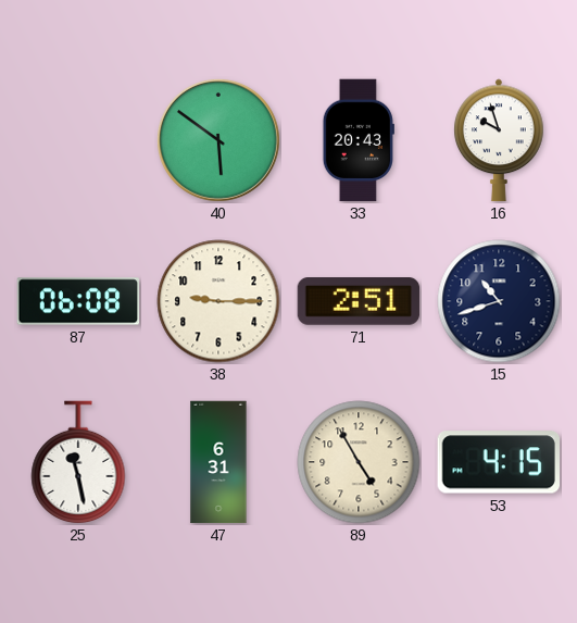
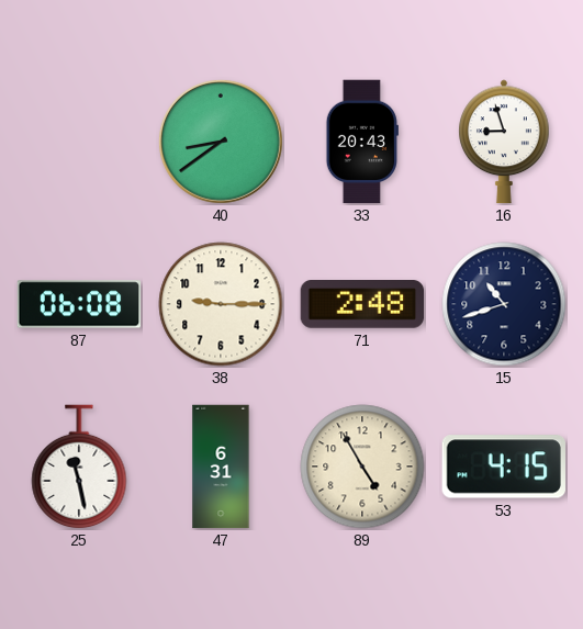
40: 5:51 -> 8:39
16: 9:57 -> 8:57
71: 2:51 -> 2:48
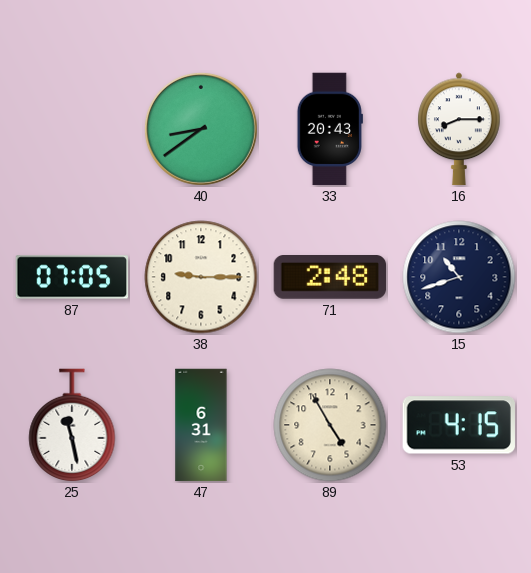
16: 8:57 -> 8:15
87: 06:08 -> 07:05
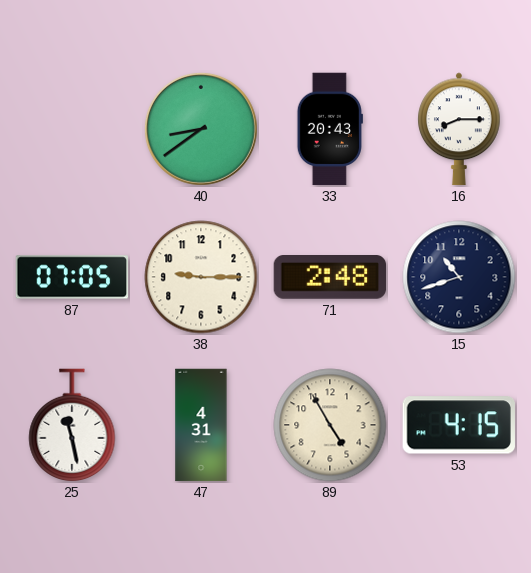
47: 6:31 -> 4:31
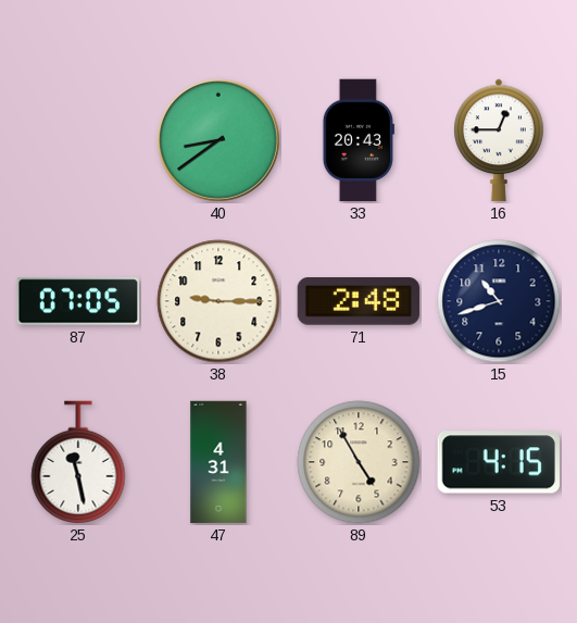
16: 8:15 -> 12:45
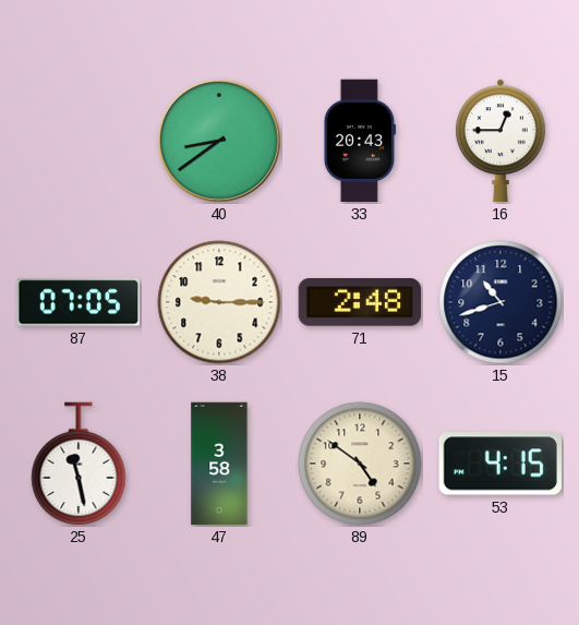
47: 4:31 -> 3:58
89: 4:55 -> 4:51
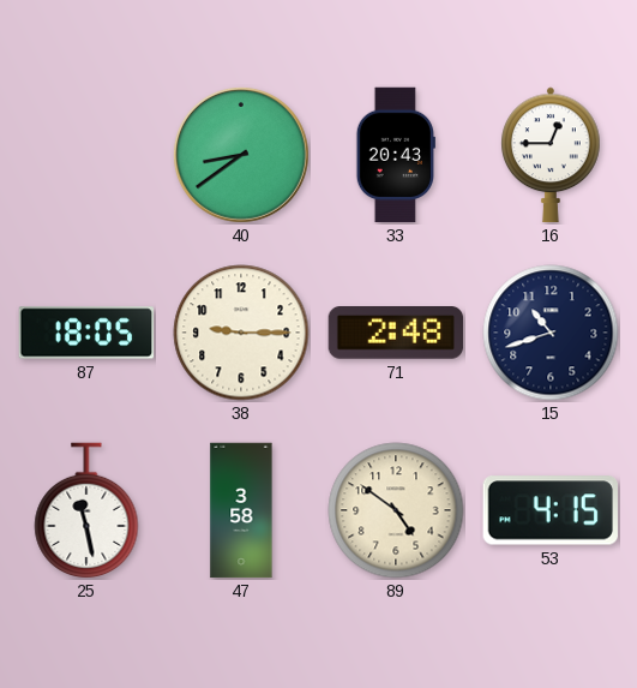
87: 07:05 -> 18:05
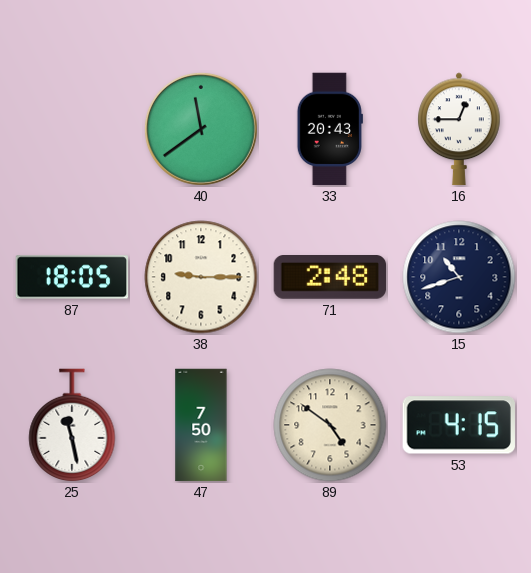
40: 8:39 -> 11:39
47: 3:58 -> 7:50
